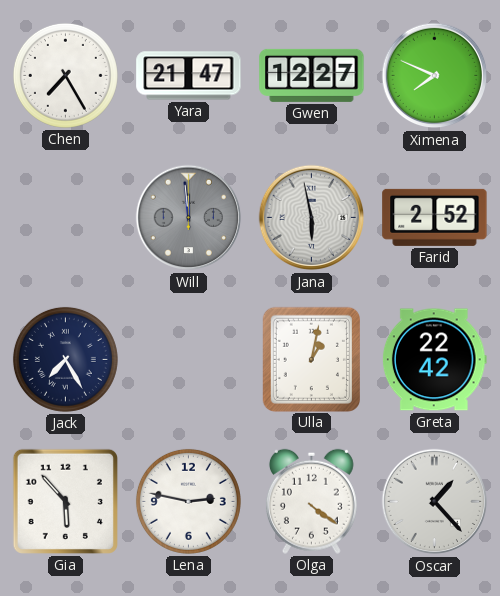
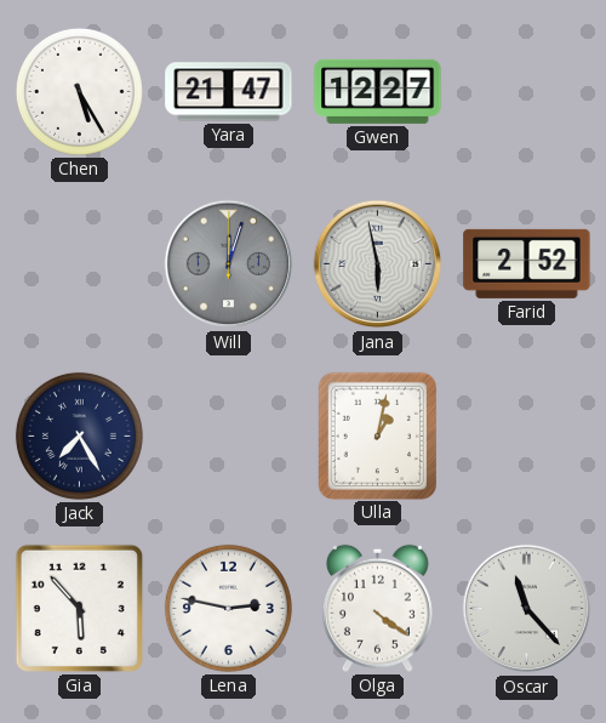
Chen: 7:25 -> 5:25
Ximena: 7:49 -> none
Will: 11:59 -> 12:03
Greta: 22:42 -> none
Oscar: 1:23 -> 11:23
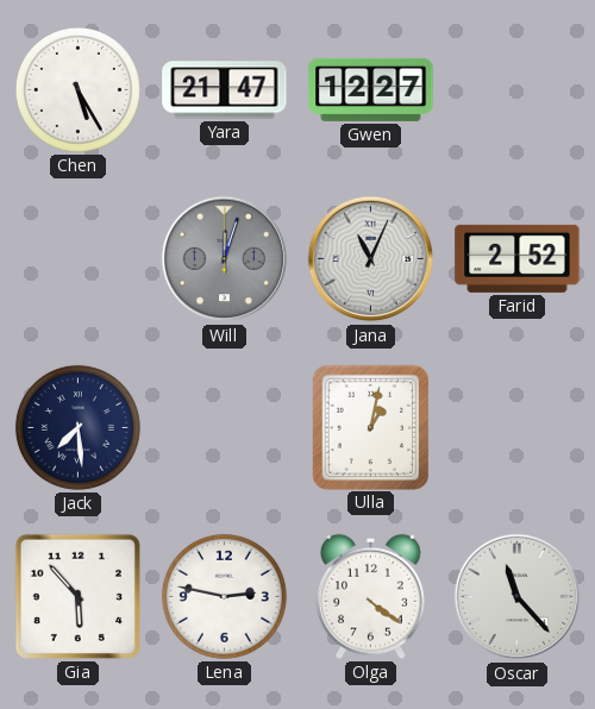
Jana: 5:58 -> 11:04
Jack: 7:25 -> 7:29
